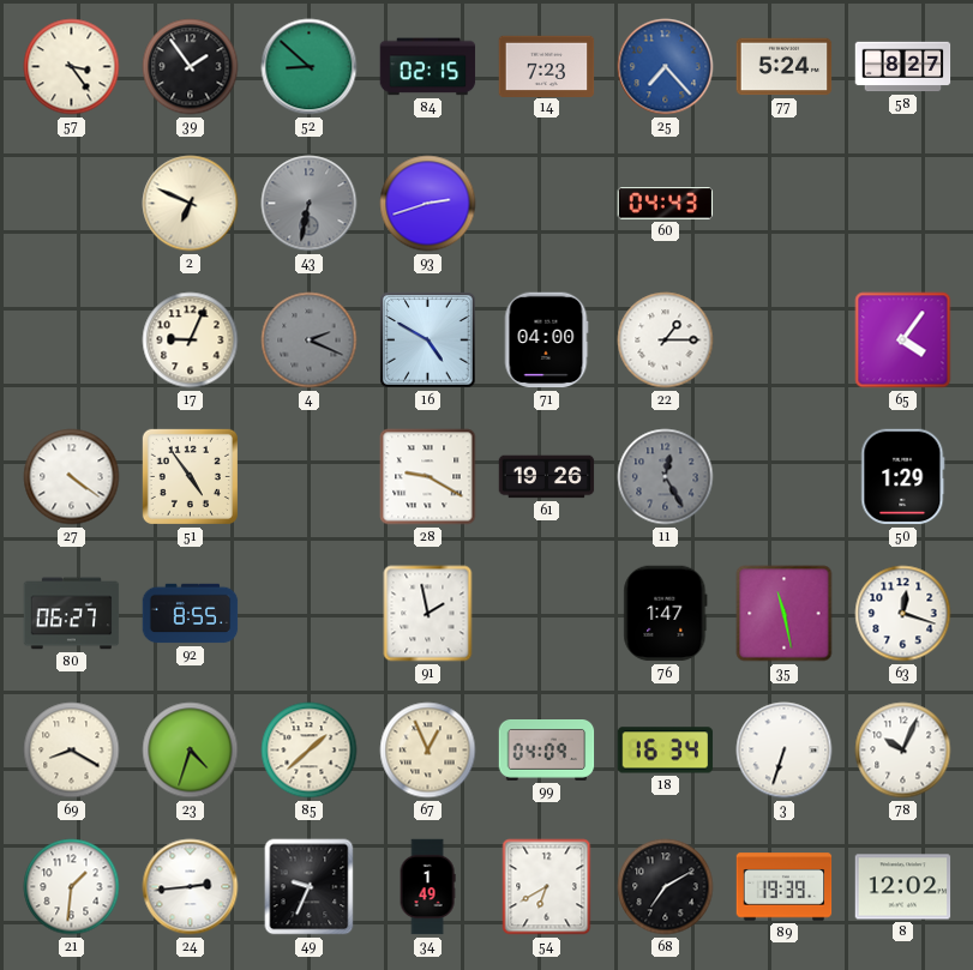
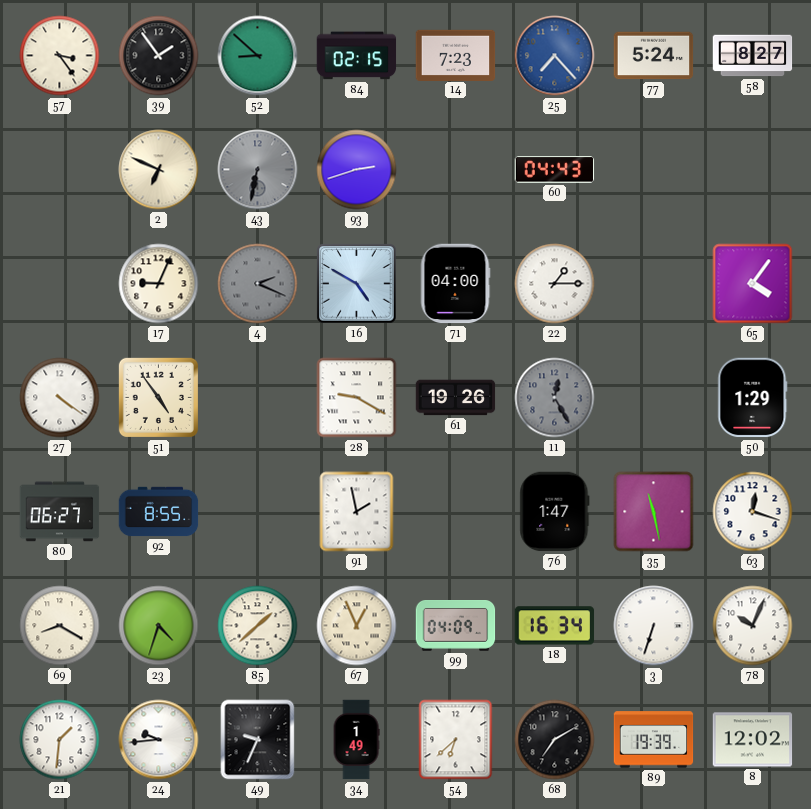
24: 2:44 -> 9:44
54: 6:40 -> 6:38
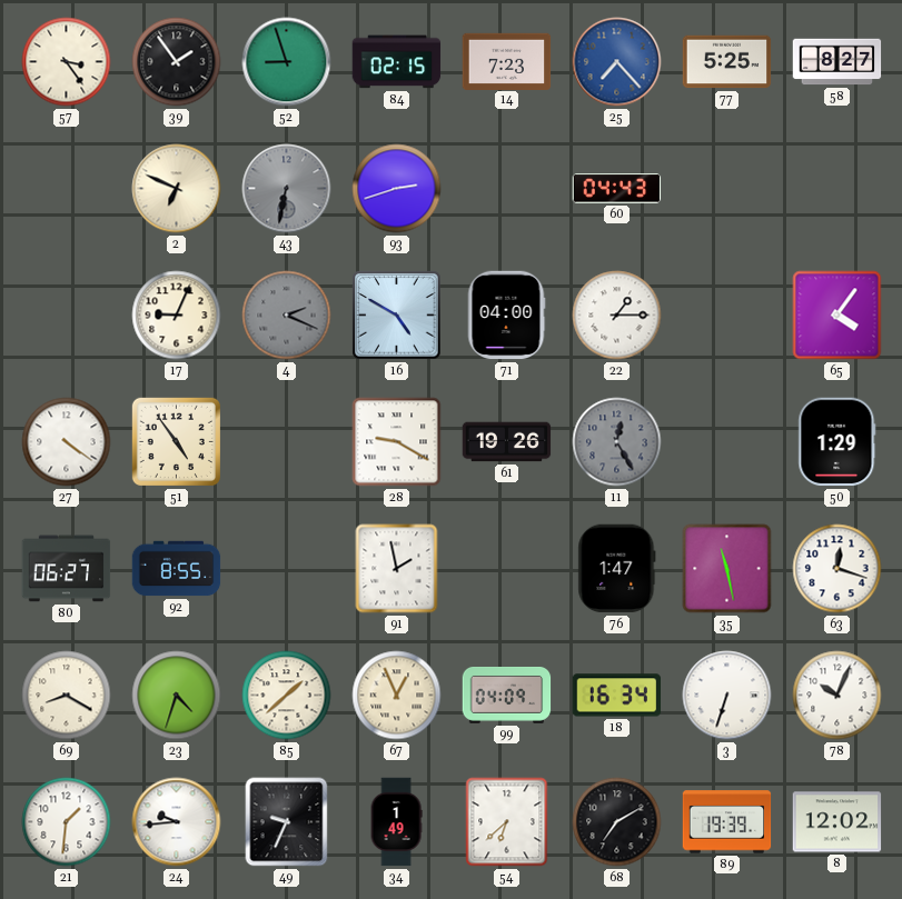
52: 8:52 -> 8:57
77: 5:24 -> 5:25
